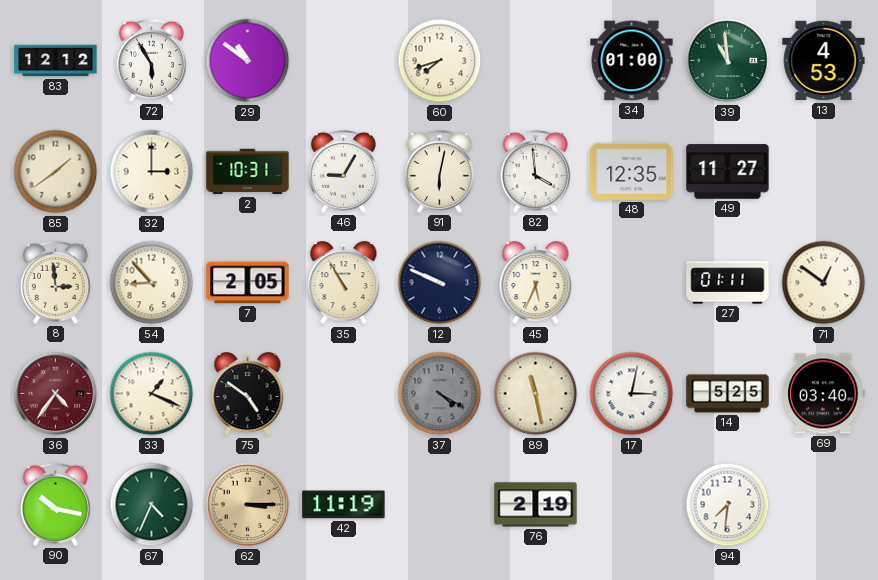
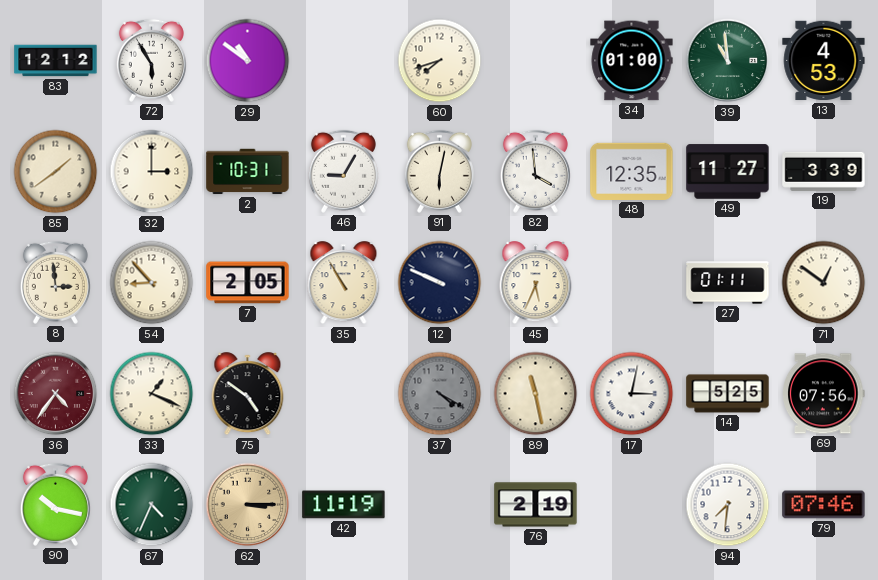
19: none -> 3:39
69: 03:40 -> 07:56
79: none -> 07:46
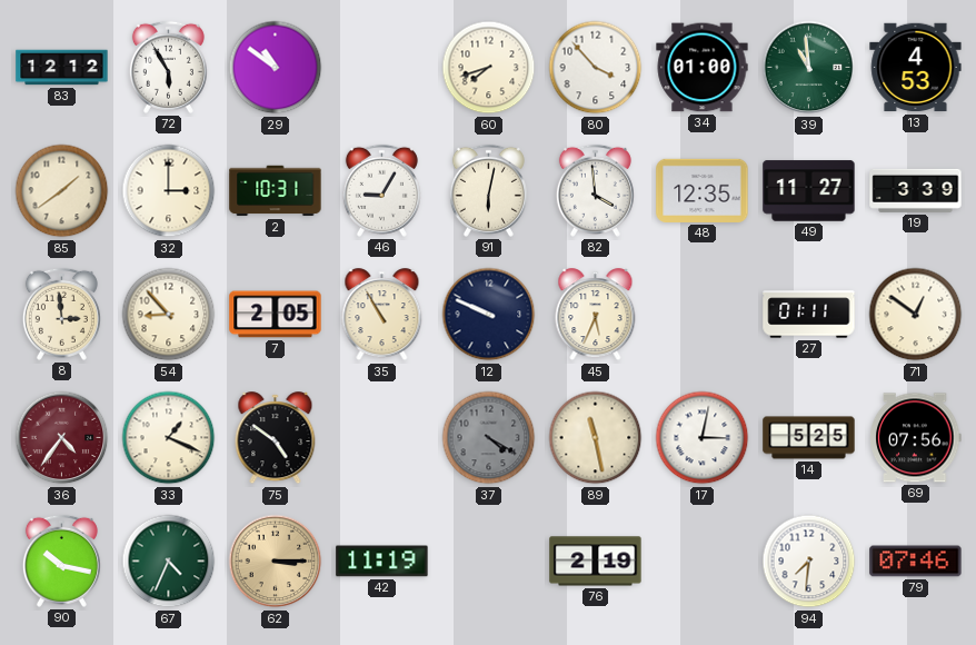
80: none -> 3:53
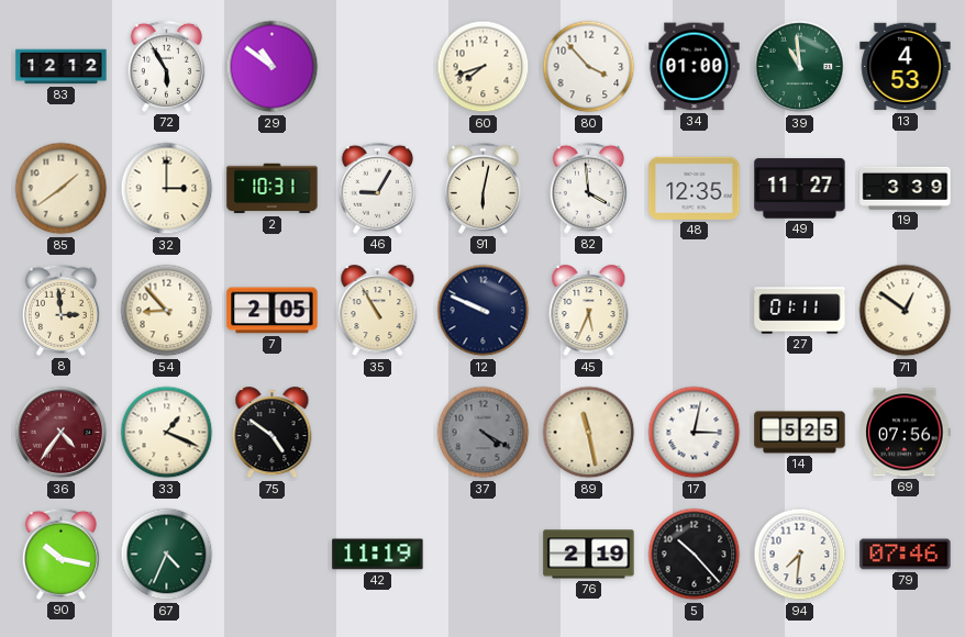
62: 3:15 -> none
5: none -> 10:23
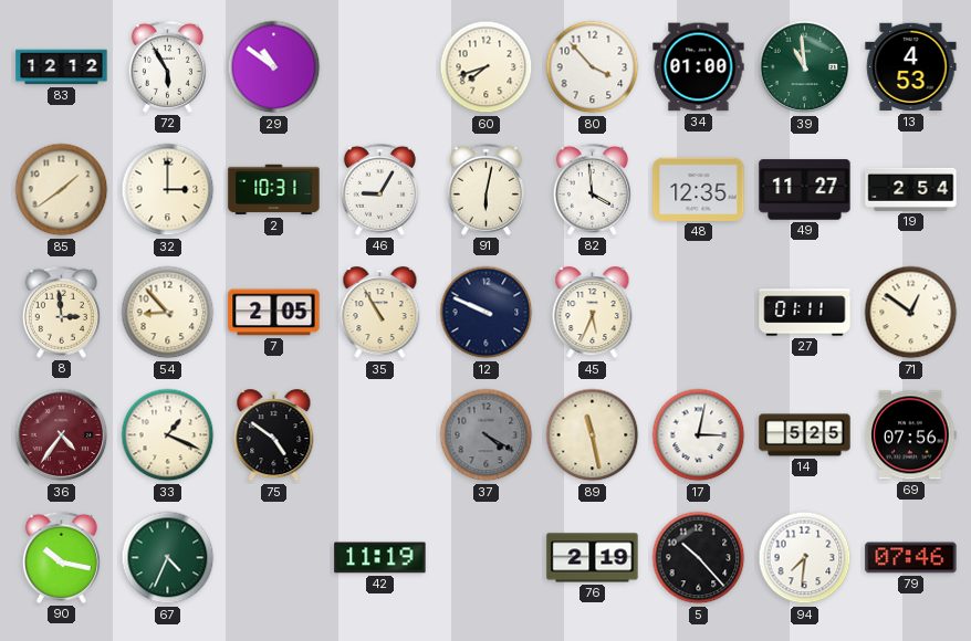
19: 3:39 -> 2:54
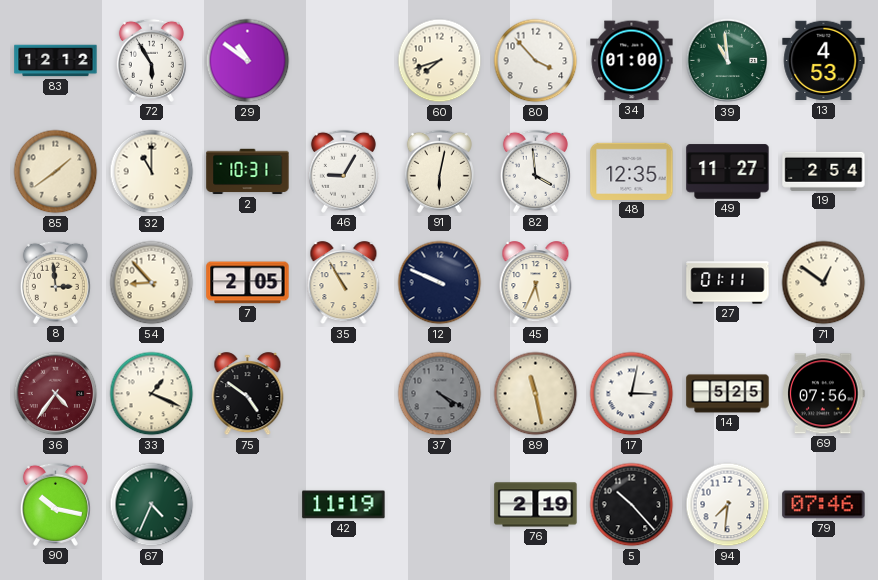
32: 3:00 -> 11:00
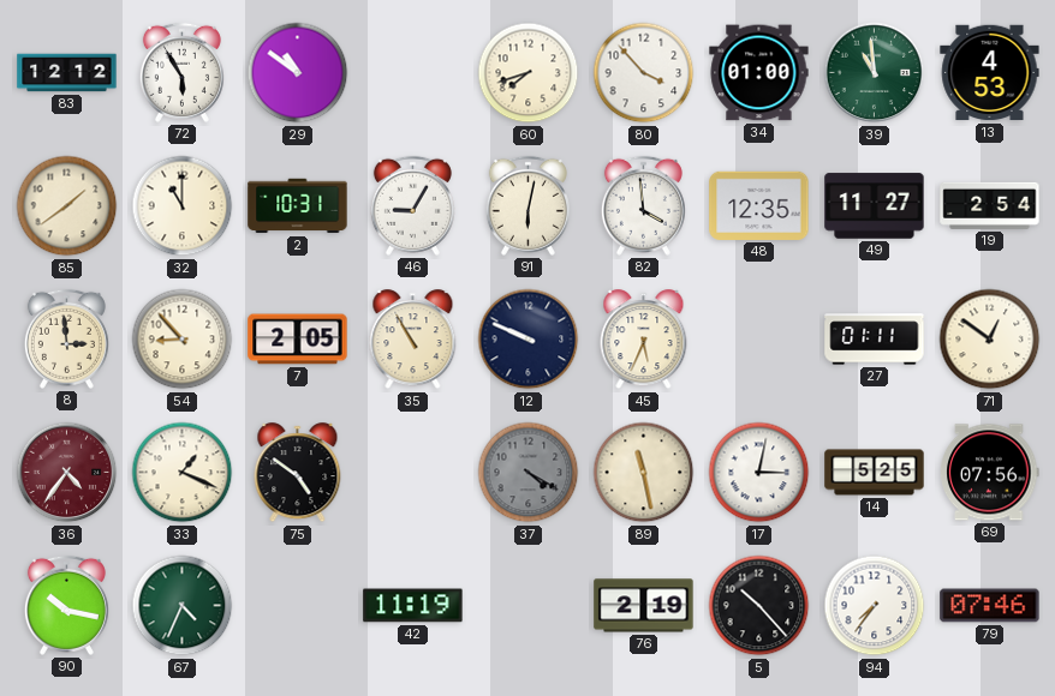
94: 7:31 -> 7:36
